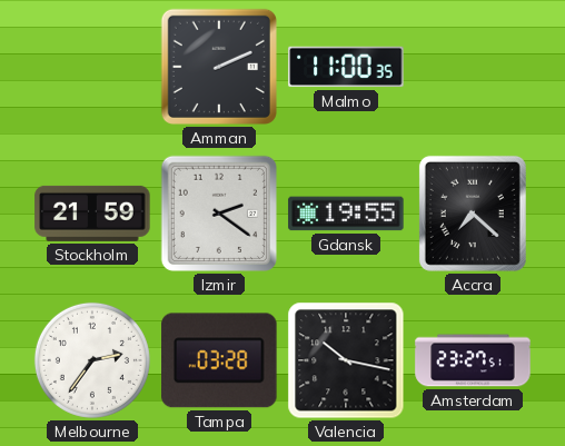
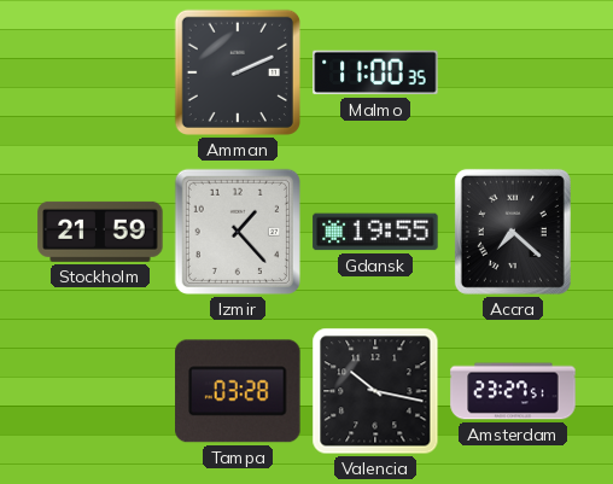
Izmir: 2:21 -> 1:23
Melbourne: 2:36 -> none
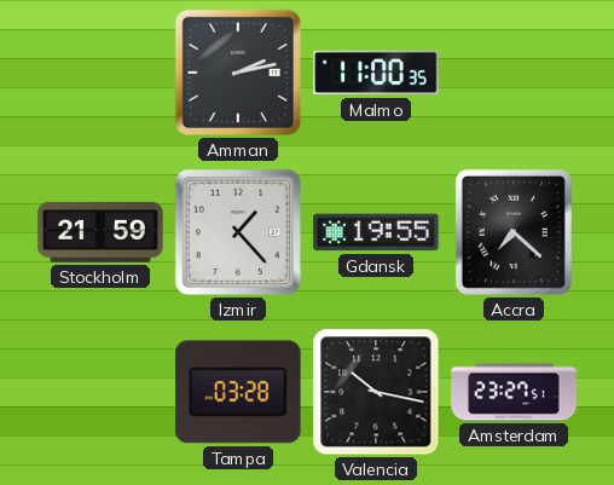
Amman: 2:11 -> 2:13
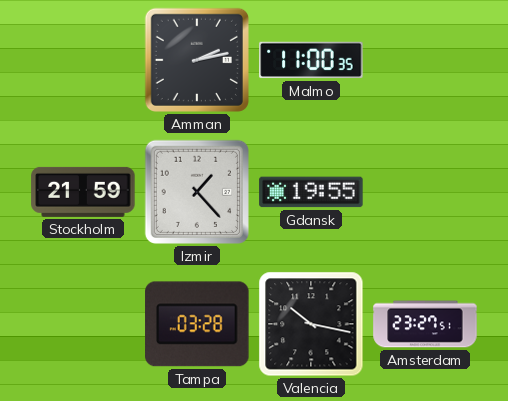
Accra: 7:22 -> none
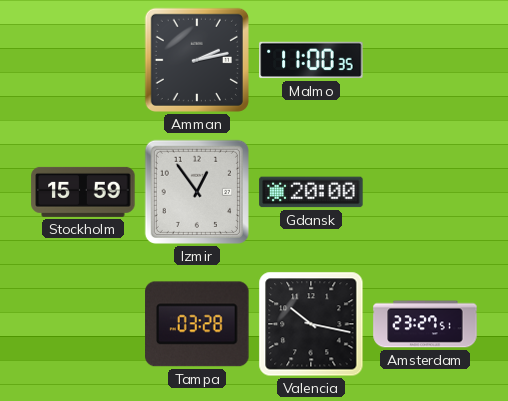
Stockholm: 21:59 -> 15:59
Izmir: 1:23 -> 12:54
Gdansk: 19:55 -> 20:00
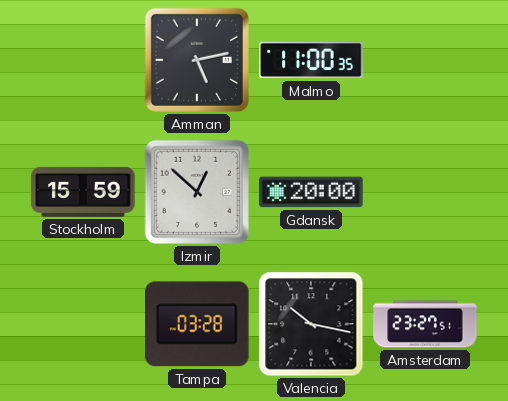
Amman: 2:13 -> 5:13
Izmir: 12:54 -> 12:52
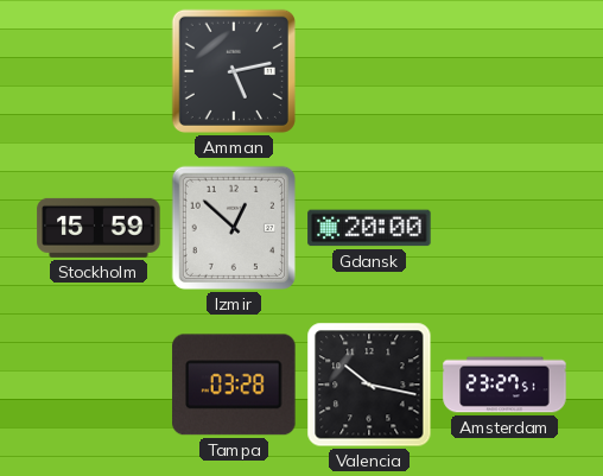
Malmo: 11:00 -> none
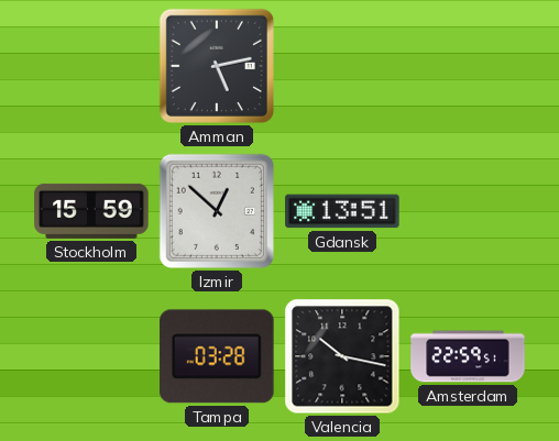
Gdansk: 20:00 -> 13:51
Amsterdam: 23:27 -> 22:59
